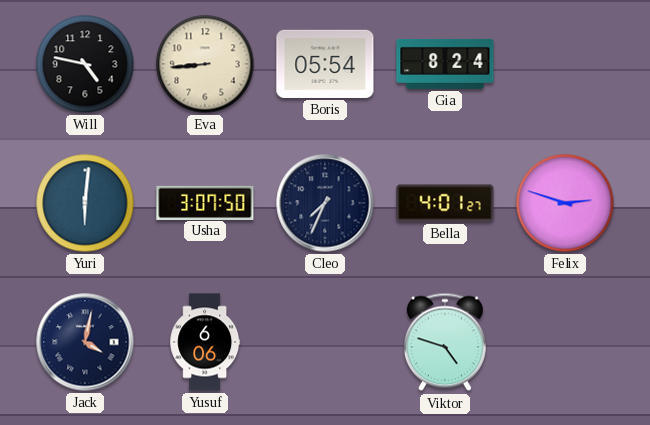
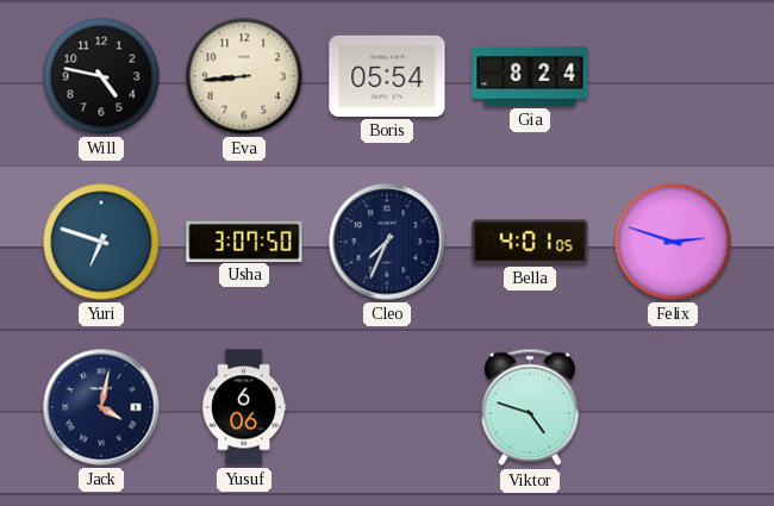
Yuri: 6:01 -> 6:48
Bella: 4:01:27 -> 4:01:05
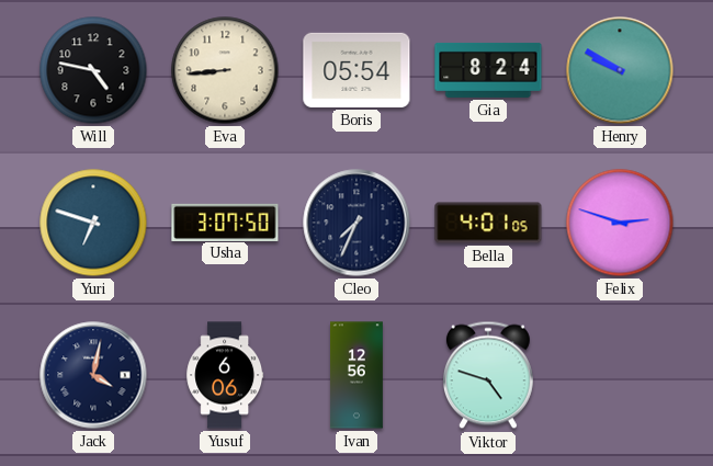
Henry: none -> 9:50
Ivan: none -> 12:56
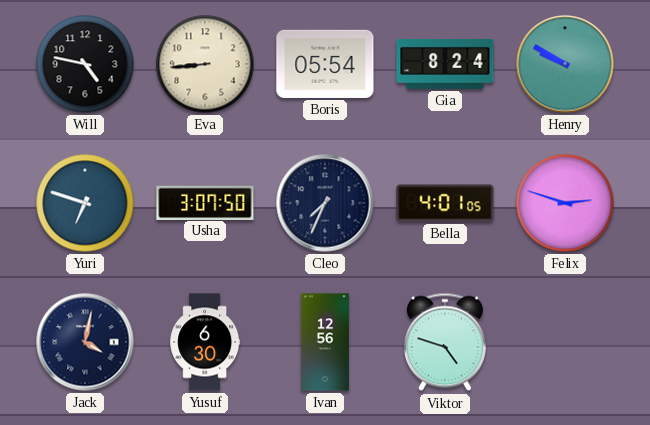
Yusuf: 6:06 -> 6:30
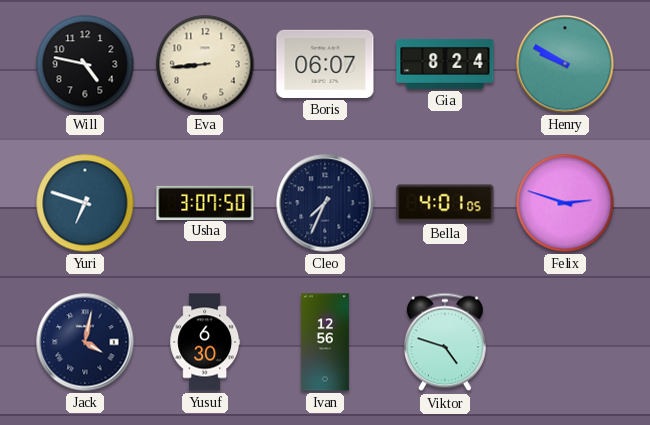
Boris: 05:54 -> 06:07
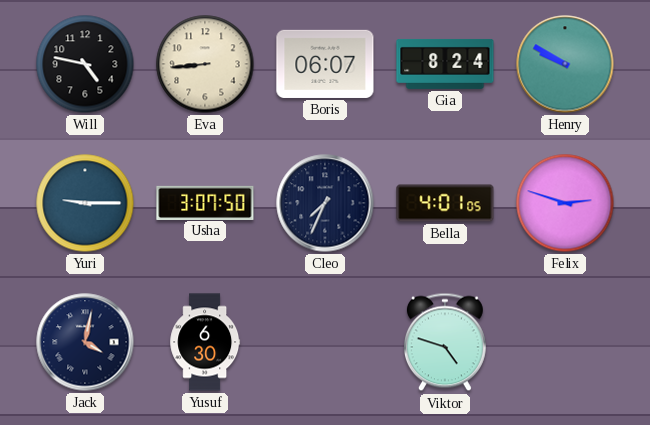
Yuri: 6:48 -> 9:15
Ivan: 12:56 -> none
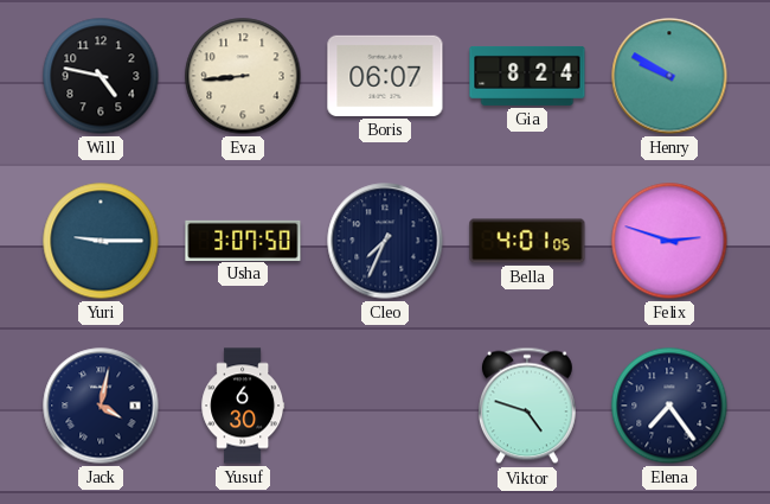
Elena: none -> 7:24
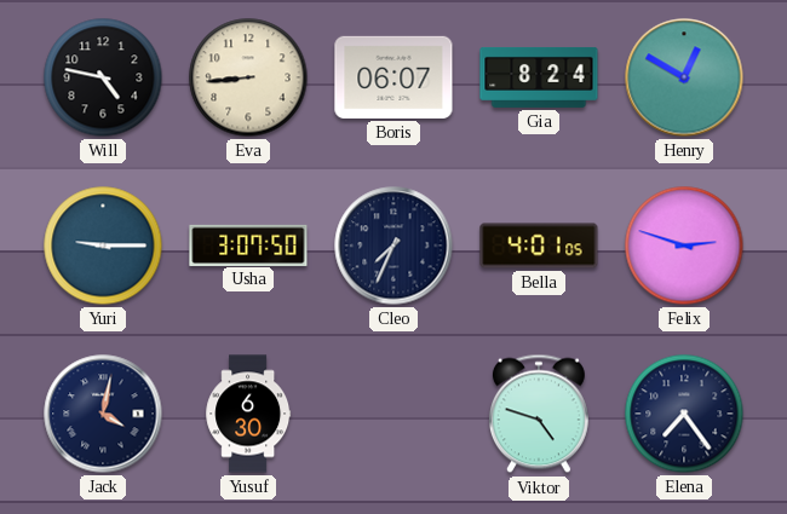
Henry: 9:50 -> 12:50
